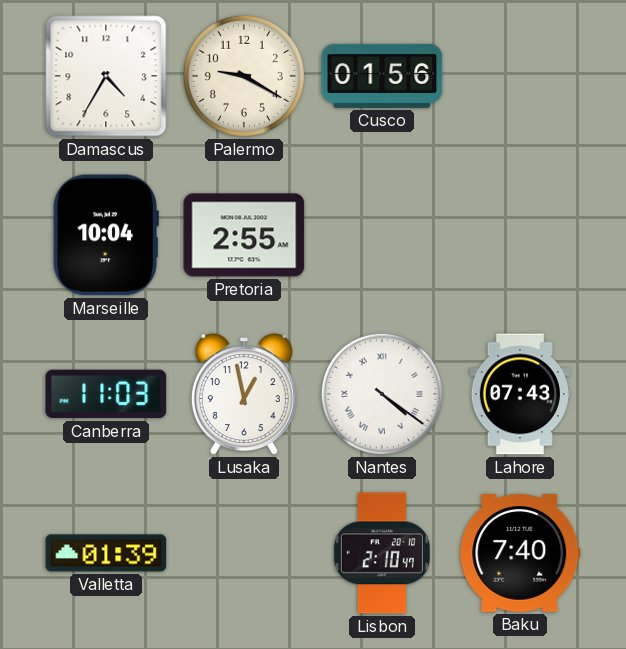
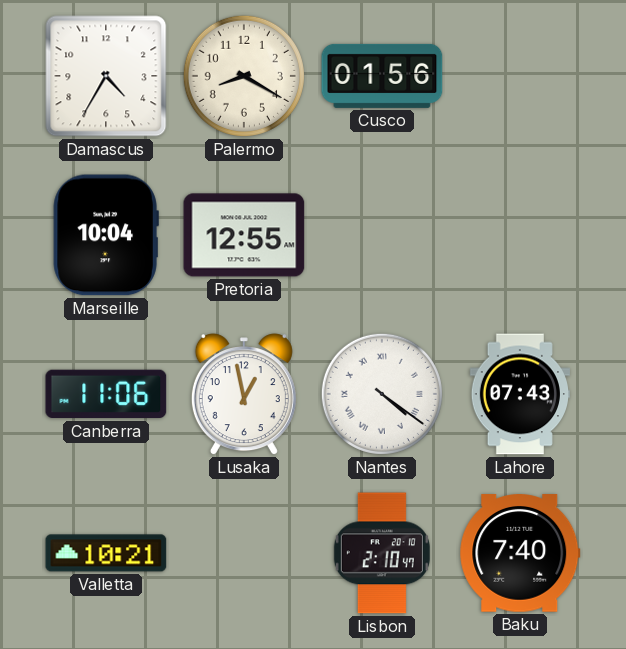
Palermo: 9:20 -> 8:20
Pretoria: 2:55 -> 12:55
Canberra: 11:03 -> 11:06
Valletta: 01:39 -> 10:21
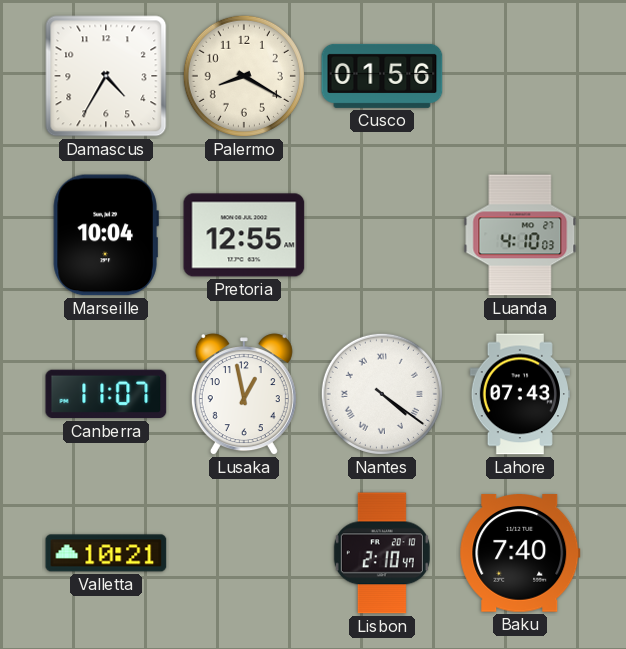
Luanda: none -> 4:10
Canberra: 11:06 -> 11:07
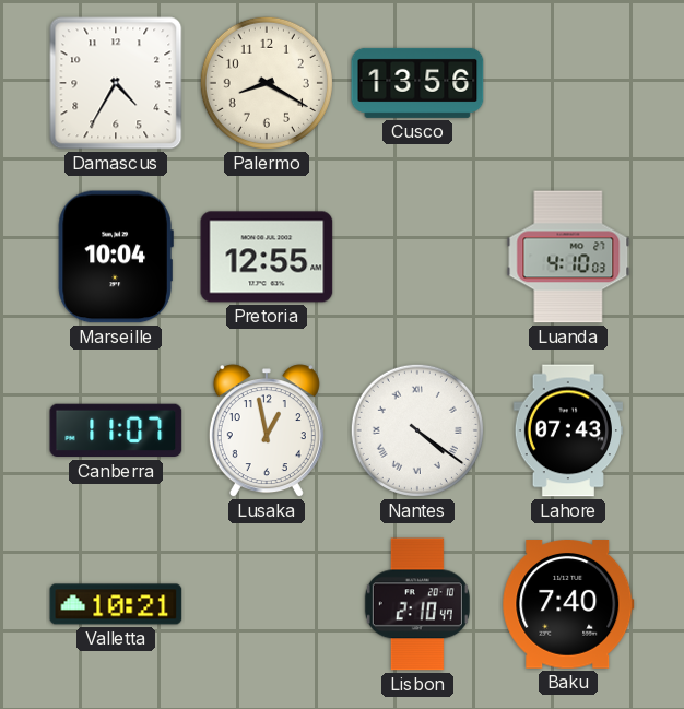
Cusco: 01:56 -> 13:56
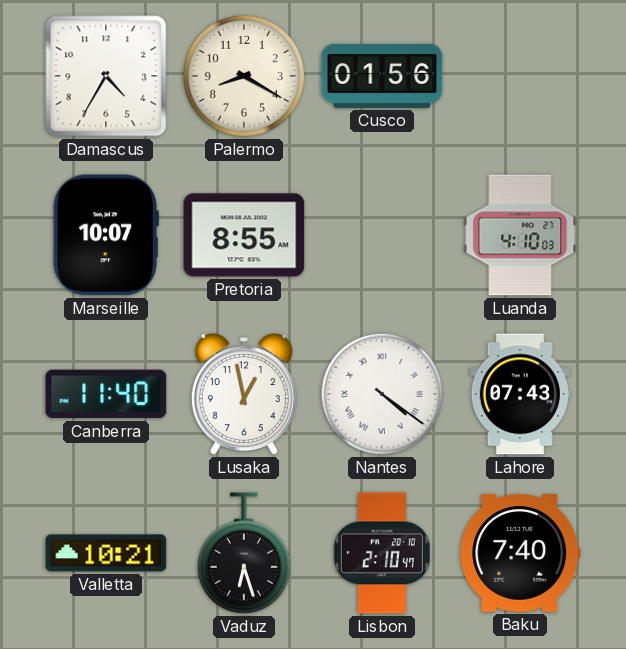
Cusco: 13:56 -> 01:56
Marseille: 10:04 -> 10:07
Pretoria: 12:55 -> 8:55
Canberra: 11:07 -> 11:40
Vaduz: none -> 6:27
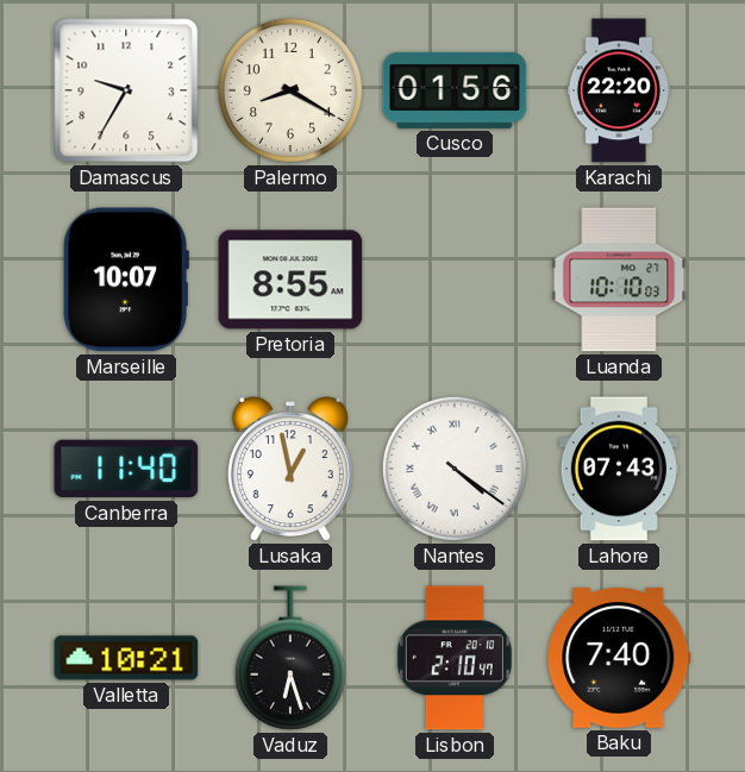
Damascus: 4:35 -> 9:35
Karachi: none -> 22:20
Luanda: 4:10 -> 10:10
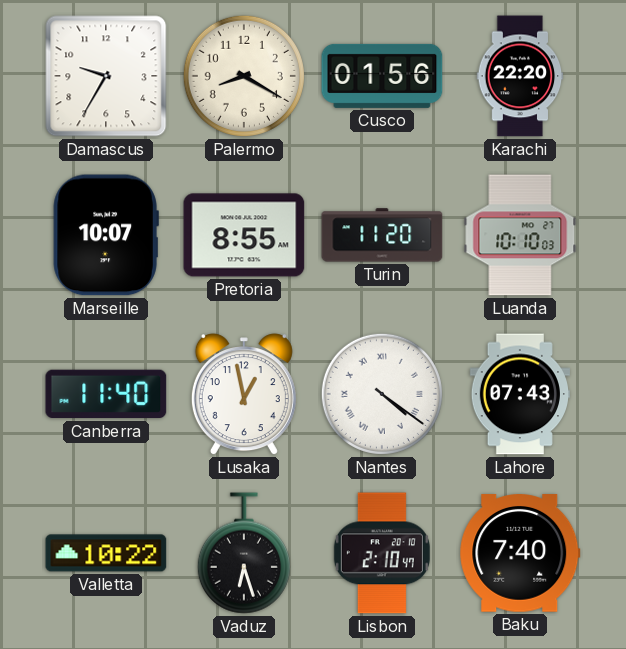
Turin: none -> 11:20
Valletta: 10:21 -> 10:22
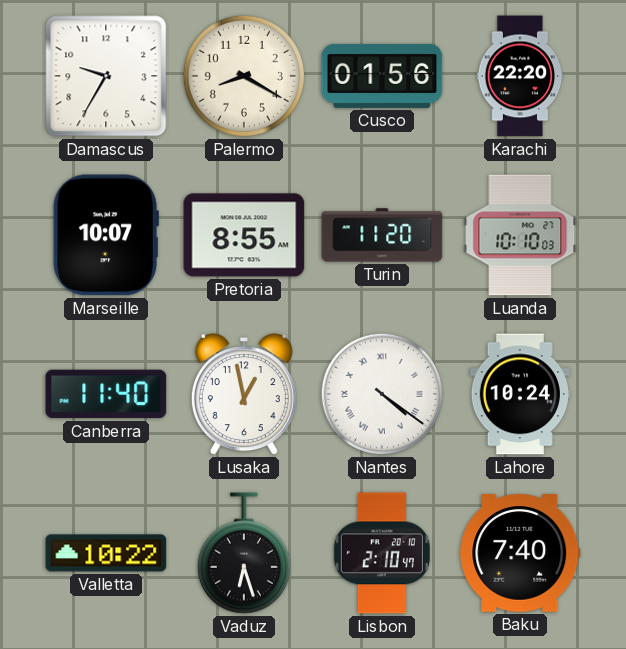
Lahore: 07:43 -> 10:24
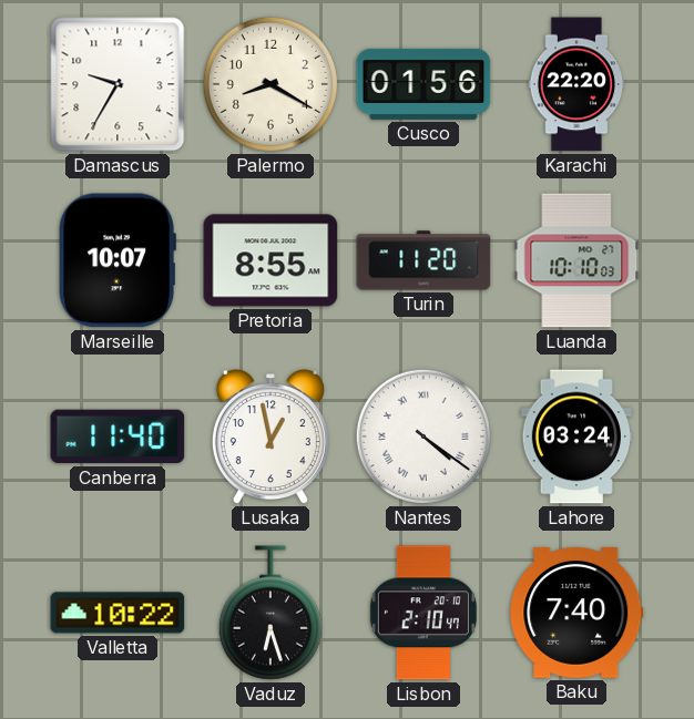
Lahore: 10:24 -> 03:24
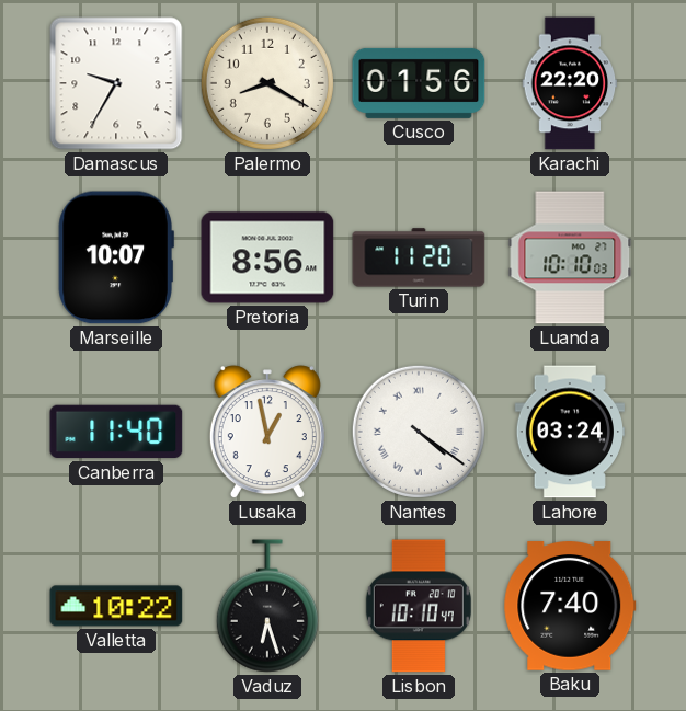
Pretoria: 8:55 -> 8:56
Lisbon: 2:10 -> 10:10
